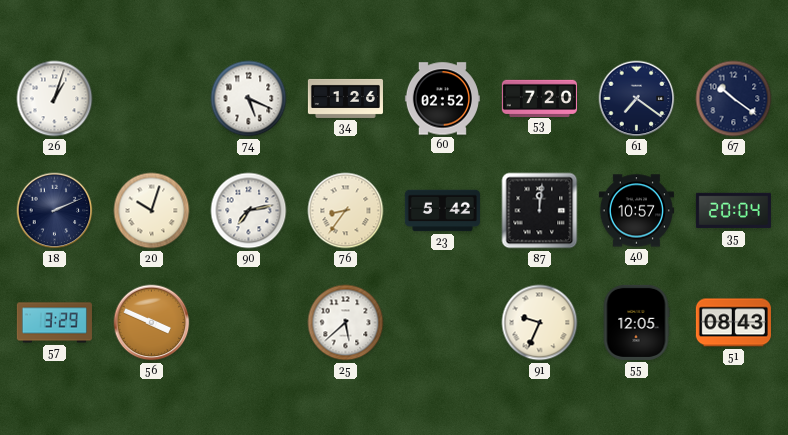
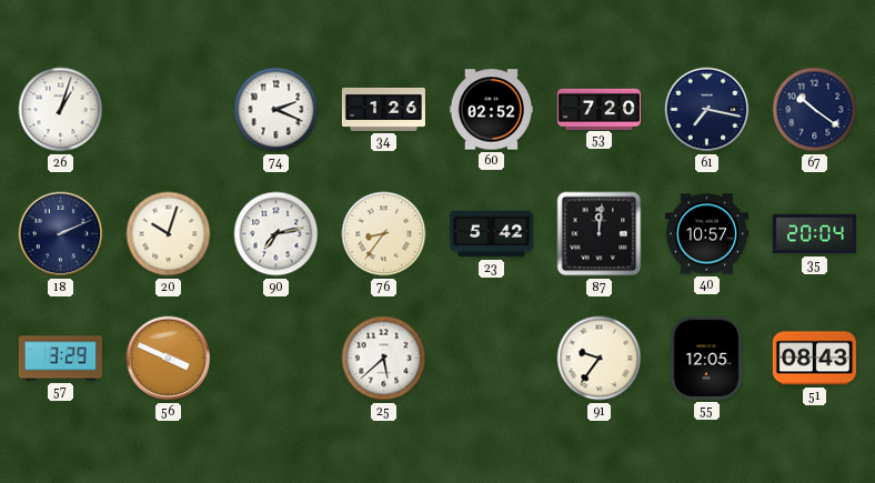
74: 5:19 -> 2:19
61: 7:21 -> 7:17
91: 9:34 -> 9:36
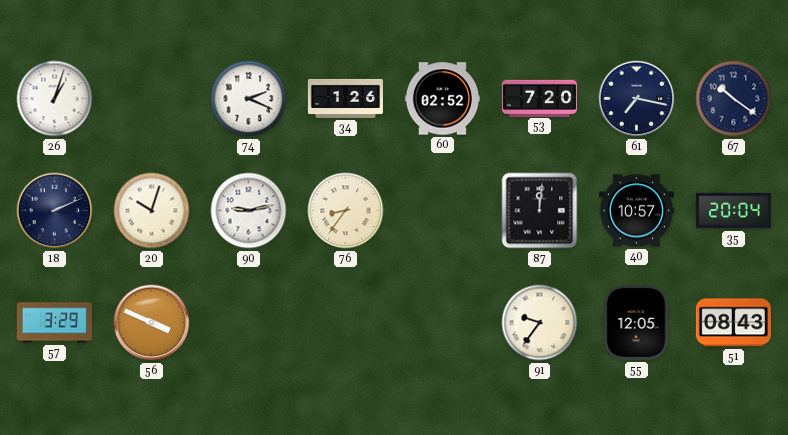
90: 7:13 -> 9:13
23: 5:42 -> none
25: 5:38 -> none
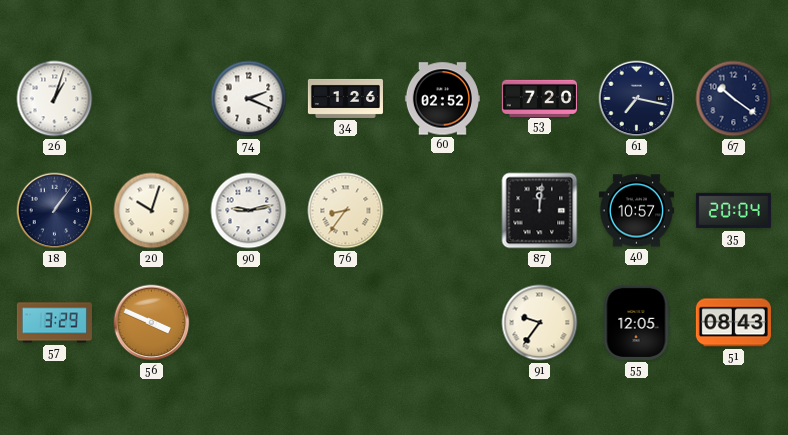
18: 2:11 -> 1:06
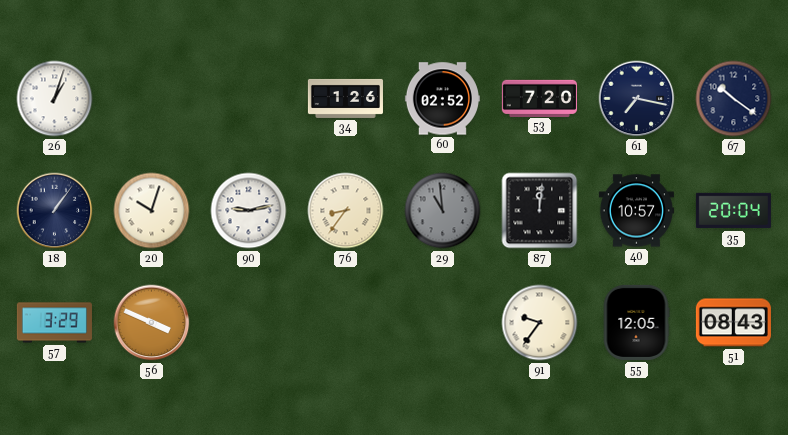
74: 2:19 -> none
29: none -> 10:59
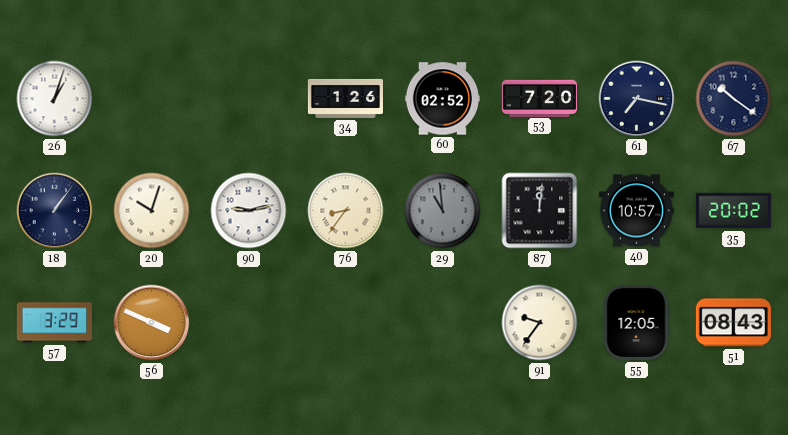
35: 20:04 -> 20:02
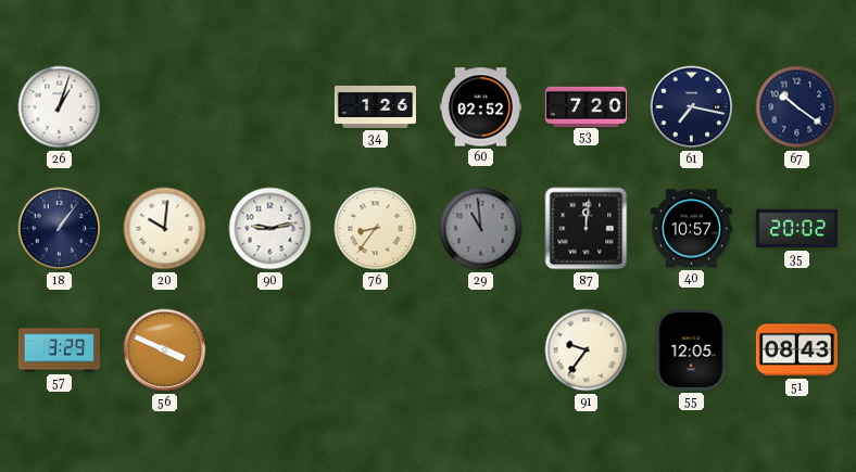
20: 10:03 -> 10:01
